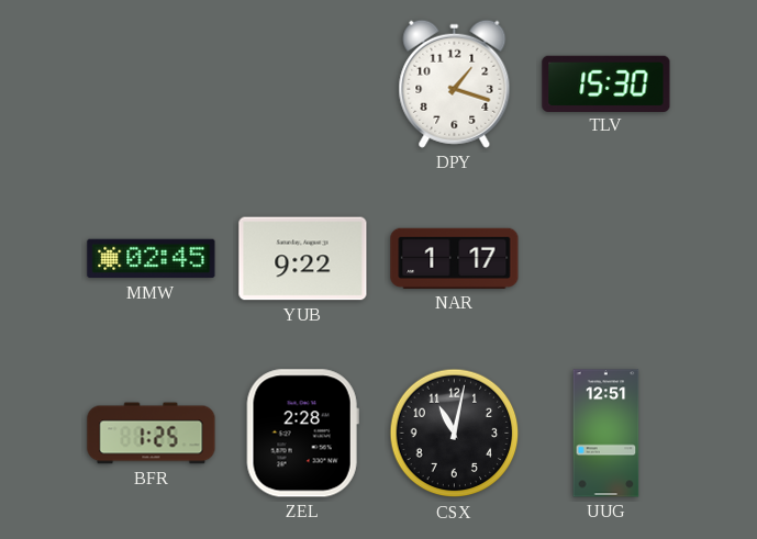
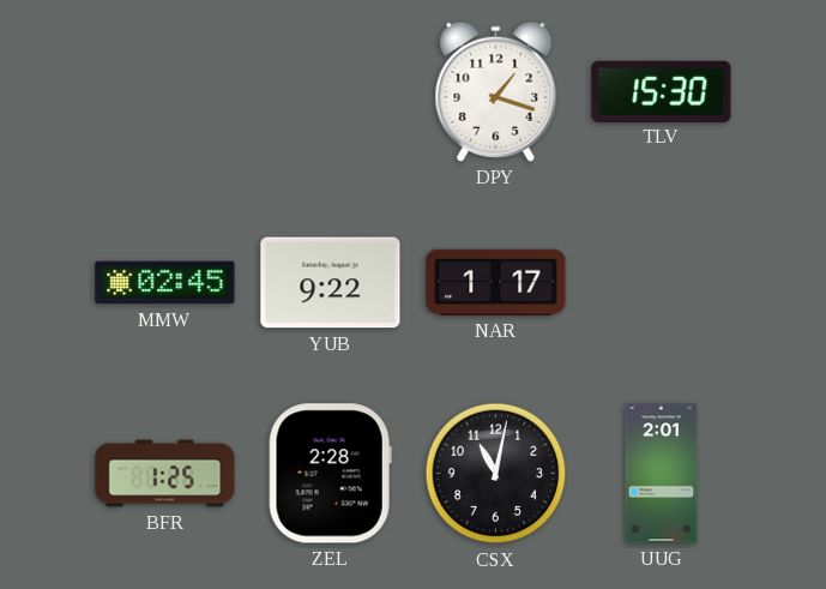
UUG: 12:51 -> 2:01
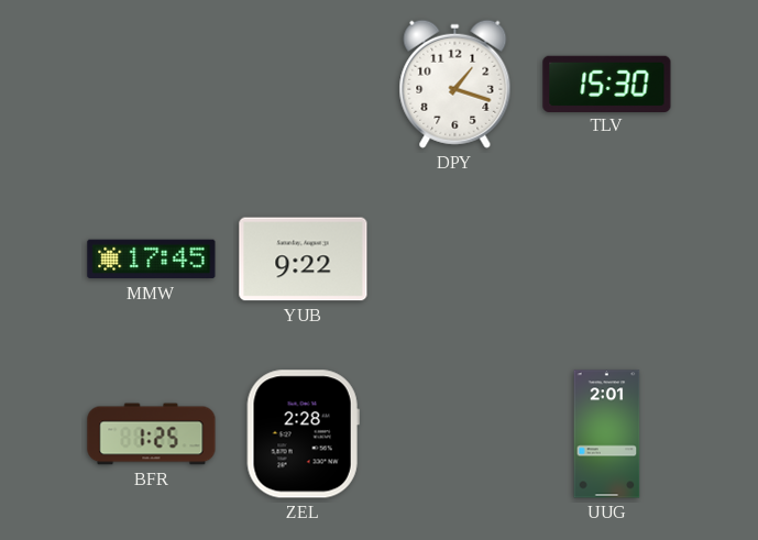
MMW: 02:45 -> 17:45
NAR: 1:17 -> none
CSX: 11:02 -> none
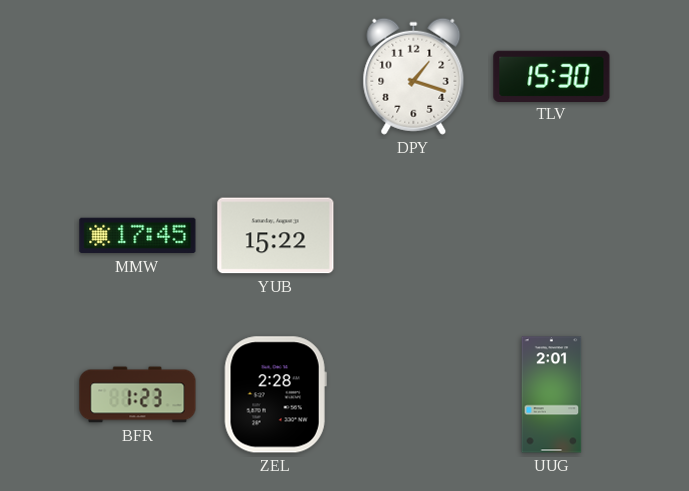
YUB: 9:22 -> 15:22
BFR: 1:25 -> 1:23
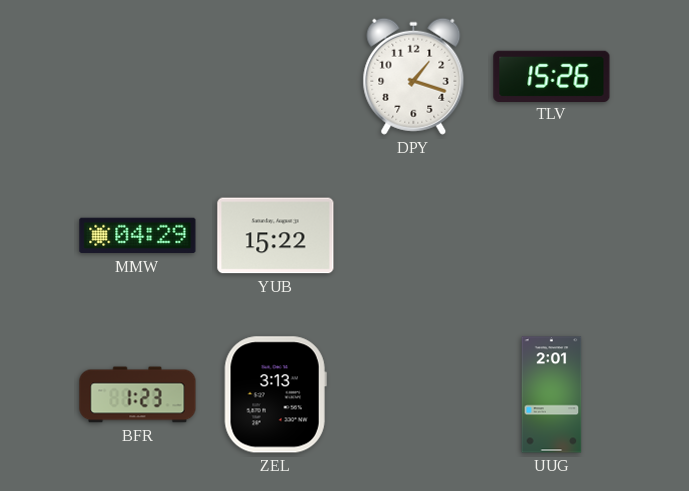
TLV: 15:30 -> 15:26
MMW: 17:45 -> 04:29
ZEL: 2:28 -> 3:13
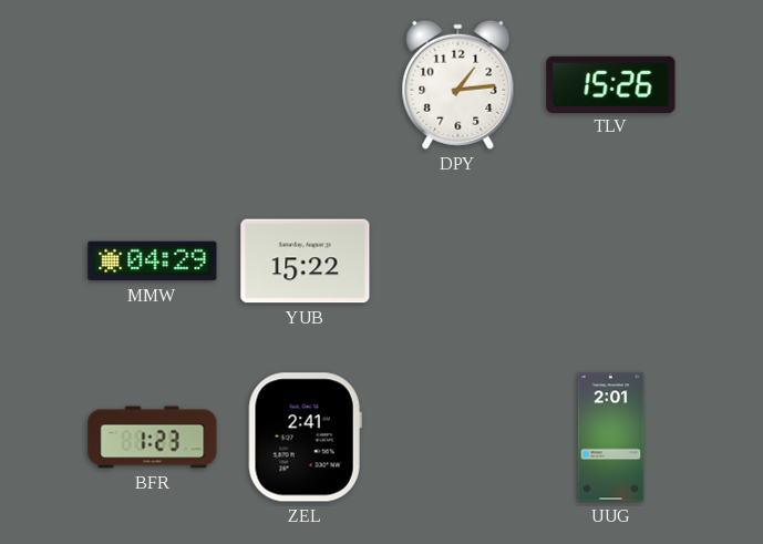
DPY: 1:18 -> 1:14
ZEL: 3:13 -> 2:41
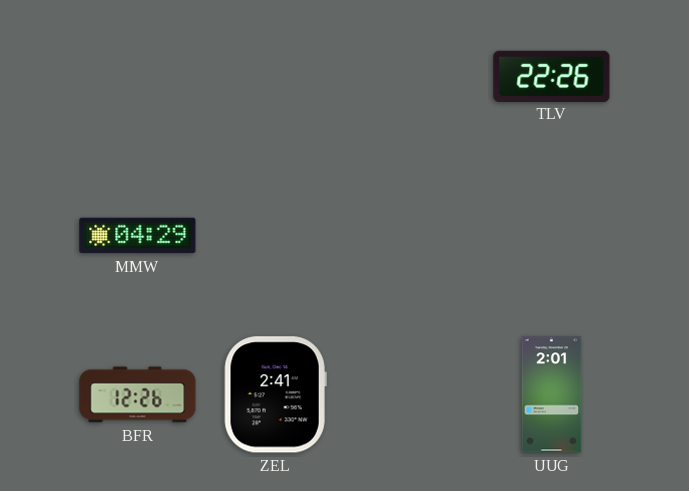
DPY: 1:14 -> none
TLV: 15:26 -> 22:26
YUB: 15:22 -> none
BFR: 1:23 -> 12:26
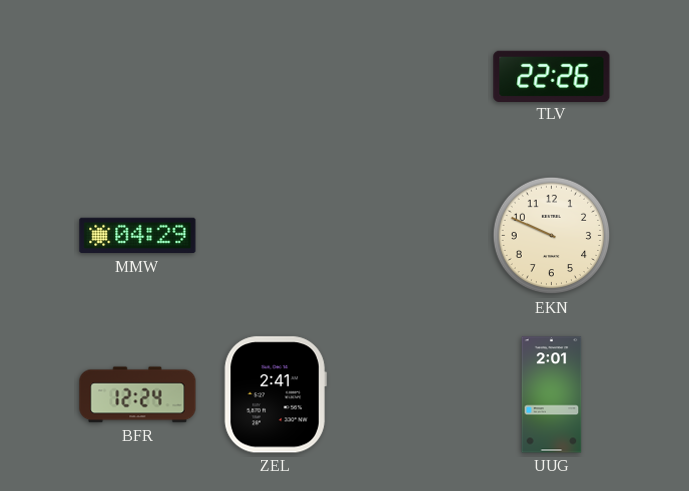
EKN: none -> 9:49
BFR: 12:26 -> 12:24
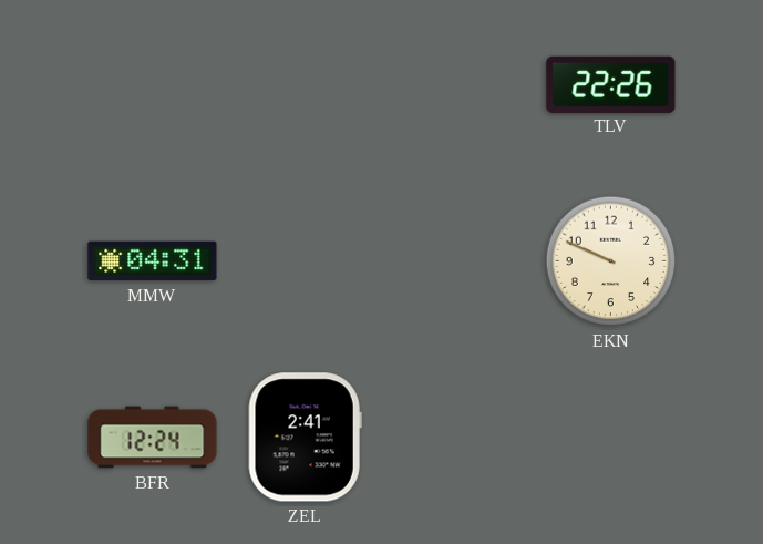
MMW: 04:29 -> 04:31
UUG: 2:01 -> none
